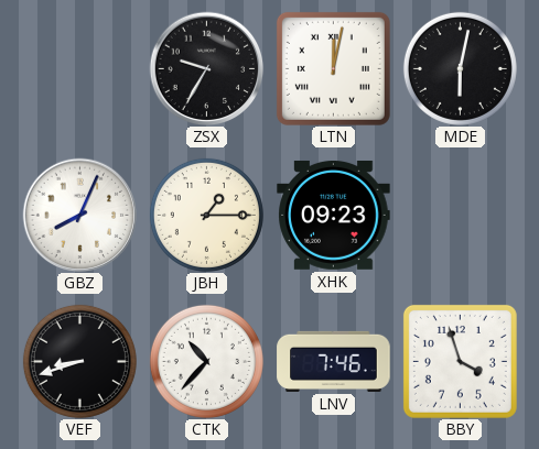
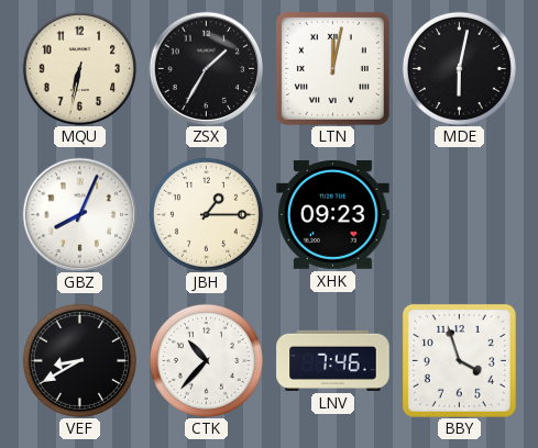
MQU: none -> 6:32
ZSX: 9:35 -> 1:35
VEF: 8:42 -> 8:40
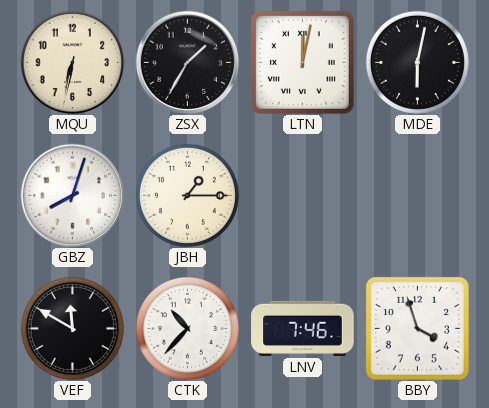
GBZ: 8:04 -> 8:03
XHK: 09:23 -> none
VEF: 8:40 -> 11:50
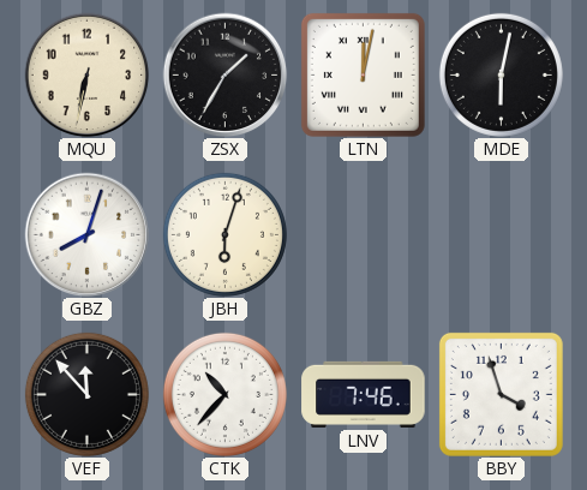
JBH: 1:15 -> 6:03
VEF: 11:50 -> 11:53
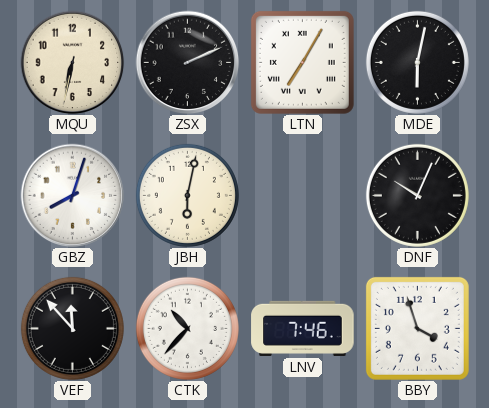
ZSX: 1:35 -> 2:11
LTN: 12:02 -> 7:05
JBH: 6:03 -> 6:02
DNF: none -> 10:04
